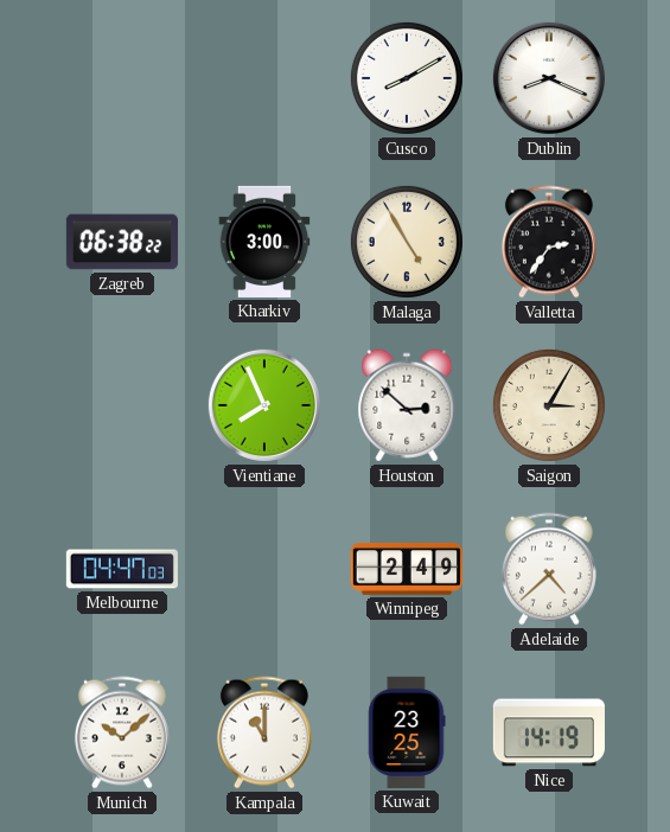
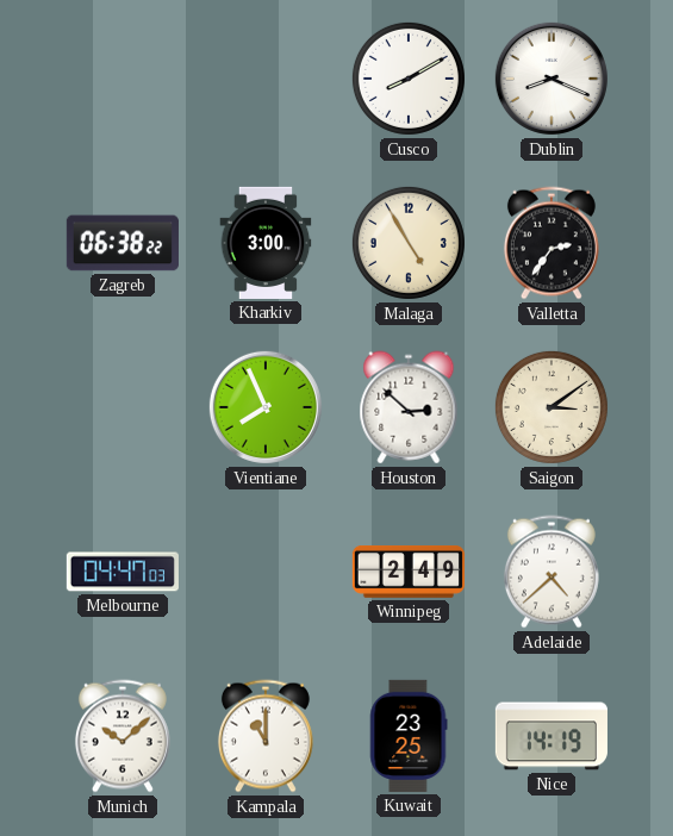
Saigon: 3:05 -> 3:09
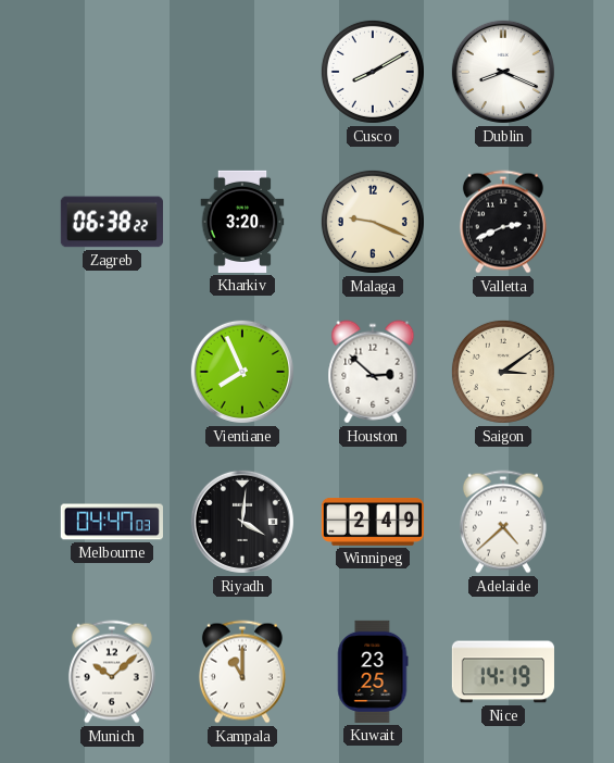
Kharkiv: 3:00 -> 3:20
Malaga: 4:55 -> 9:19
Valletta: 2:36 -> 2:41
Riyadh: none -> 4:01
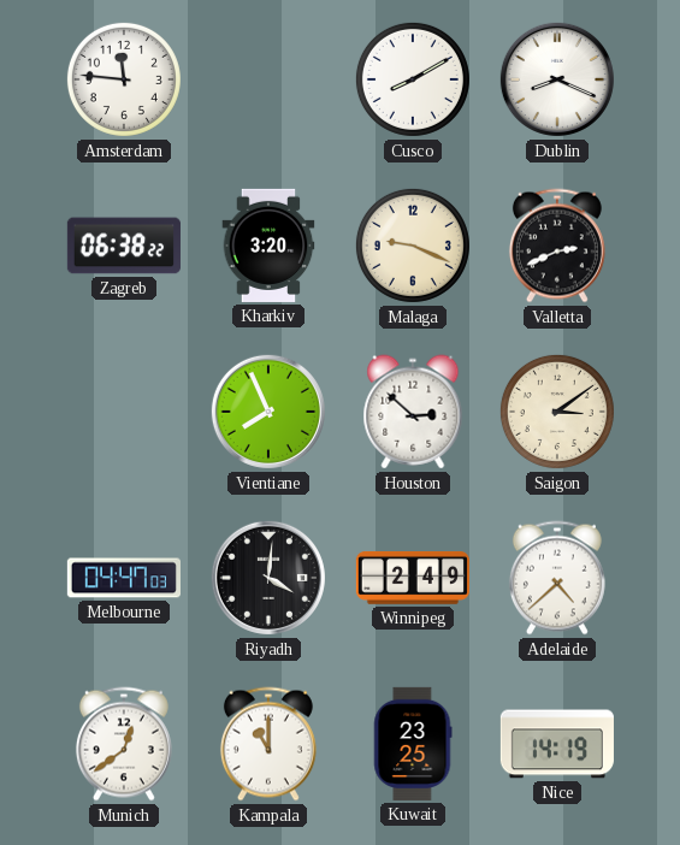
Amsterdam: none -> 11:46
Munich: 10:08 -> 12:39
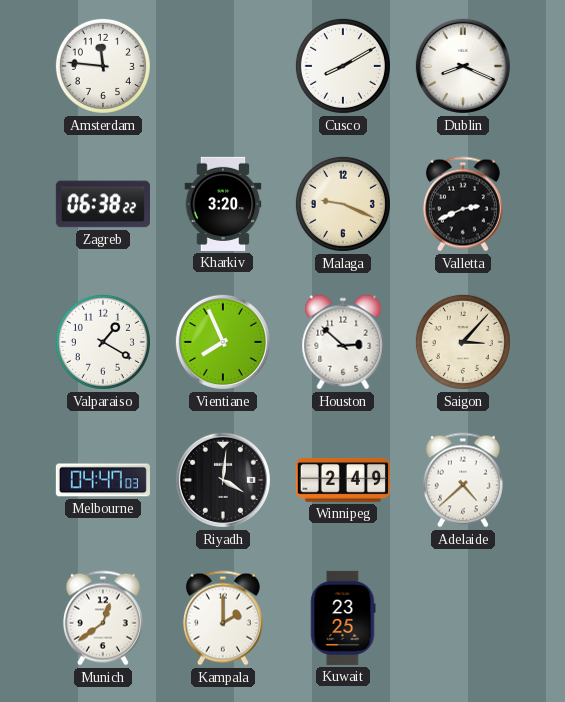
Valparaiso: none -> 1:20
Saigon: 3:09 -> 3:07
Kampala: 11:00 -> 2:00
Nice: 14:19 -> none
